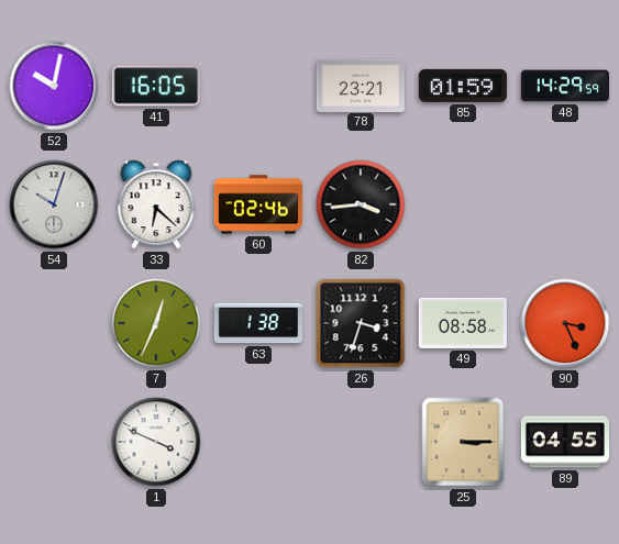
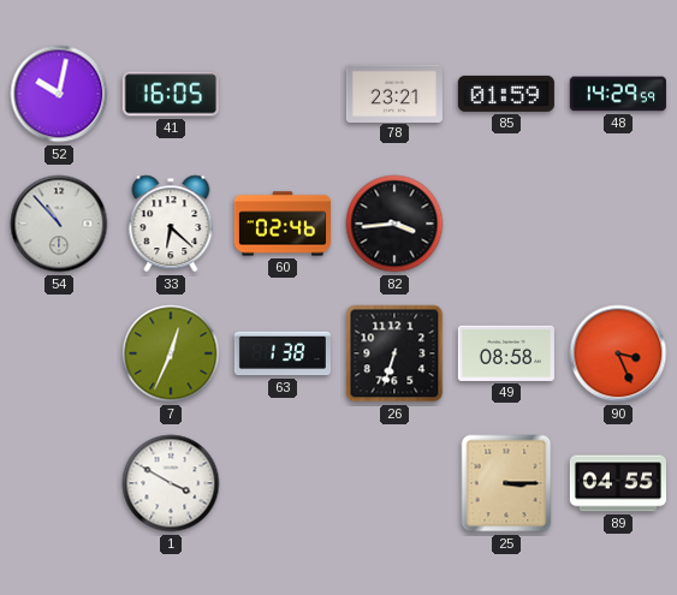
54: 10:03 -> 10:53
26: 3:33 -> 6:33
1: 3:49 -> 3:50
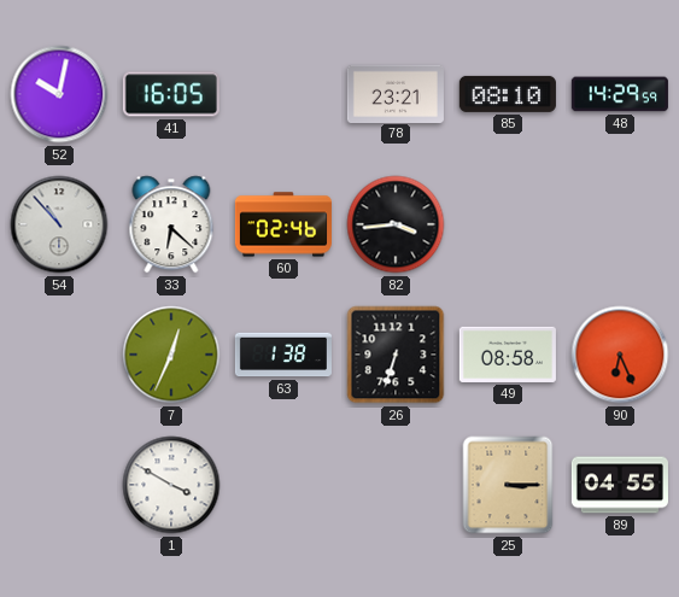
85: 01:59 -> 08:10
90: 3:26 -> 6:26
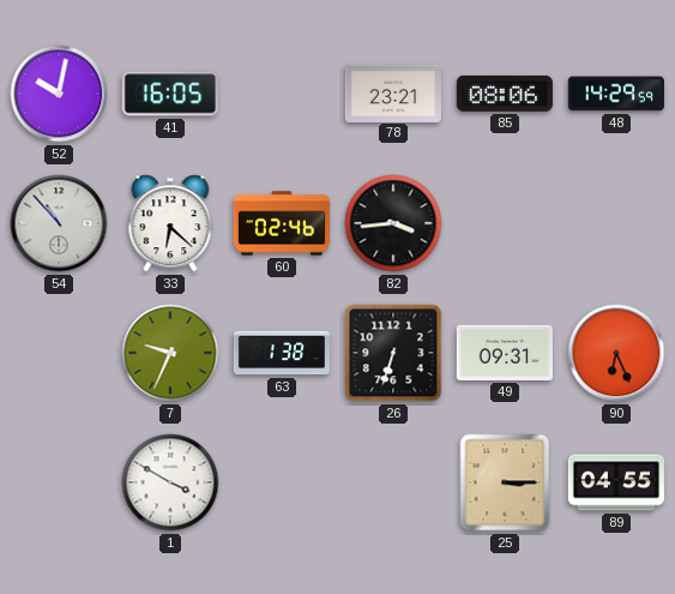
85: 08:10 -> 08:06
7: 12:34 -> 9:34
49: 08:58 -> 09:31
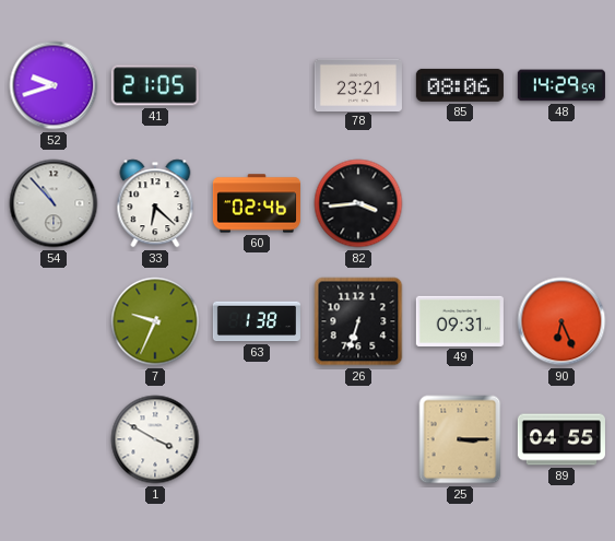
52: 10:02 -> 9:42
41: 16:05 -> 21:05
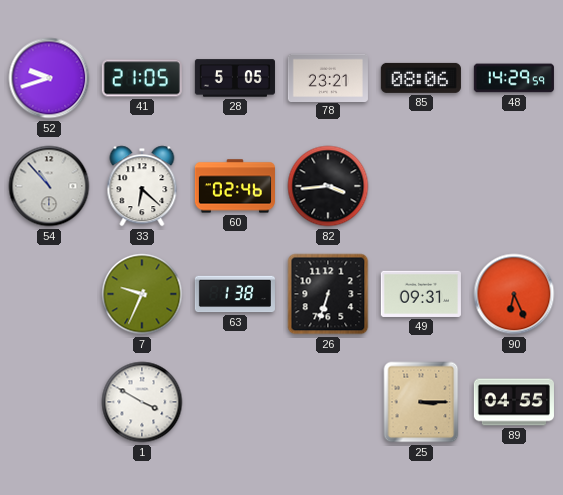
28: none -> 5:05
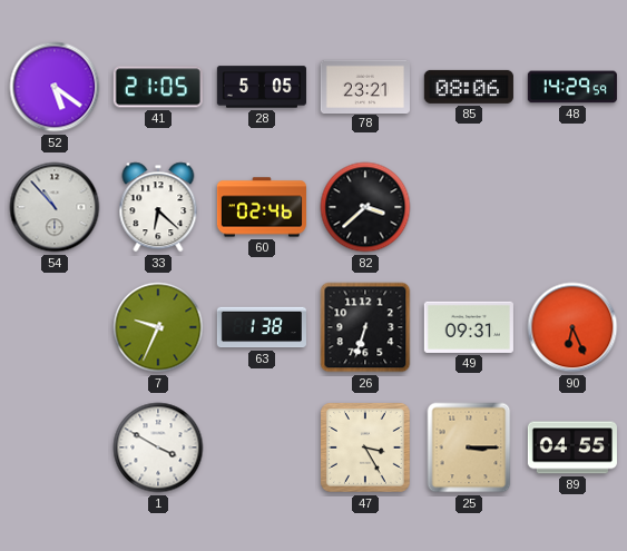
52: 9:42 -> 5:21
82: 3:44 -> 3:38
47: none -> 3:25
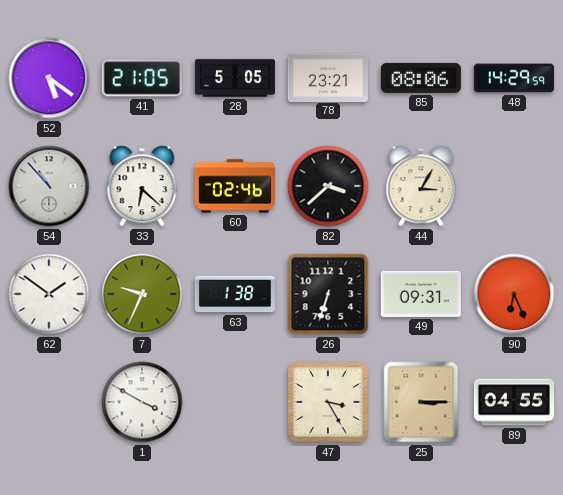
44: none -> 3:05
62: none -> 1:51
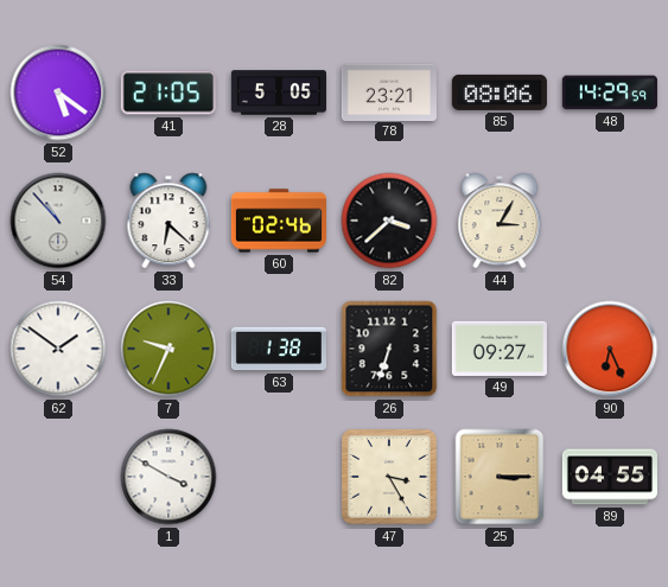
49: 09:31 -> 09:27
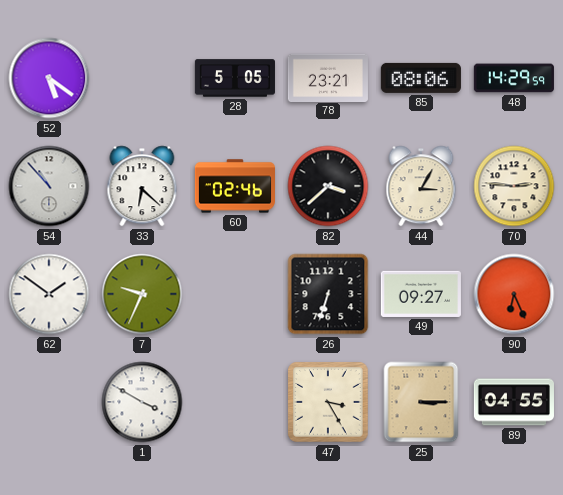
41: 21:05 -> none
70: none -> 2:46
63: 1:38 -> none
